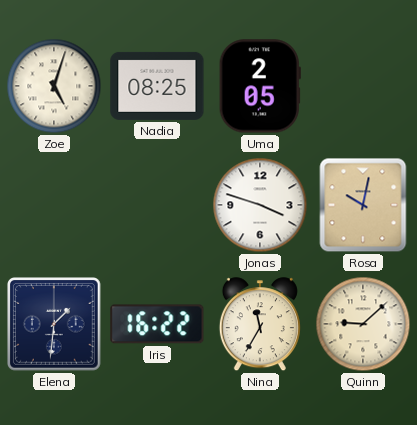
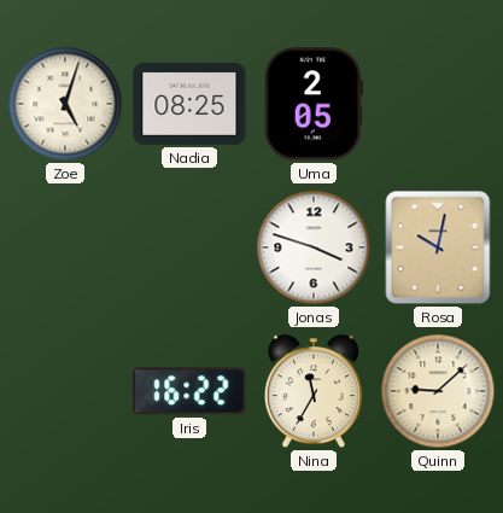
Elena: 1:31 -> none
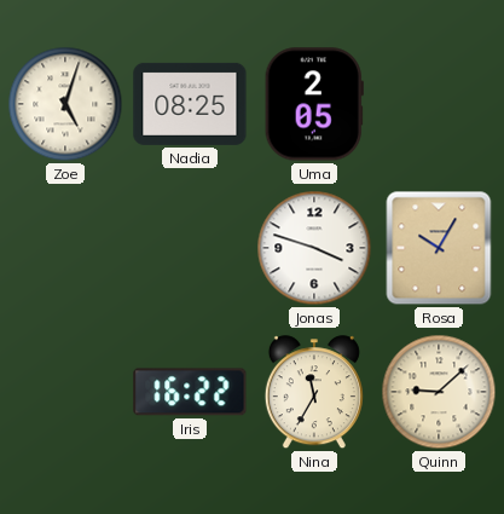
Rosa: 10:02 -> 10:05
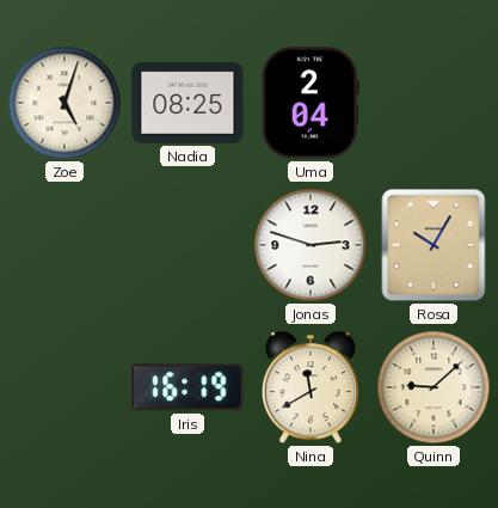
Uma: 2:05 -> 2:04
Jonas: 3:48 -> 2:48
Iris: 16:22 -> 16:19
Nina: 11:35 -> 11:40
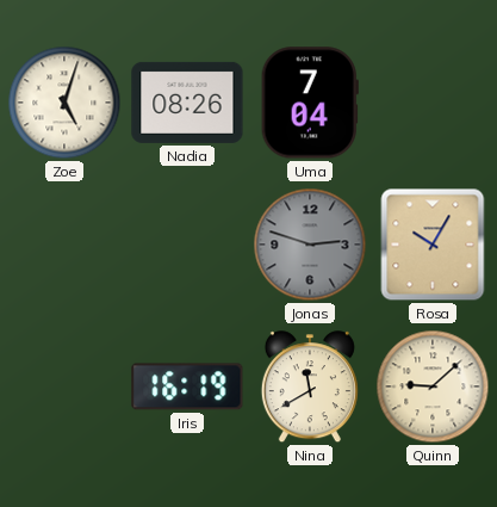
Nadia: 08:25 -> 08:26
Uma: 2:04 -> 7:04
Jonas dial: white -> grey
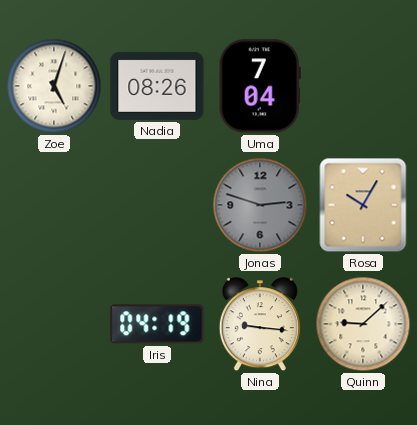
Iris: 16:19 -> 04:19
Nina: 11:40 -> 9:16
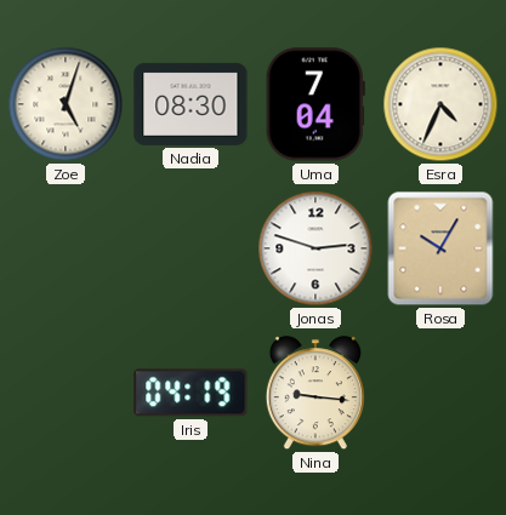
Nadia: 08:26 -> 08:30
Esra: none -> 4:34
Jonas dial: grey -> white
Quinn: 9:08 -> none
